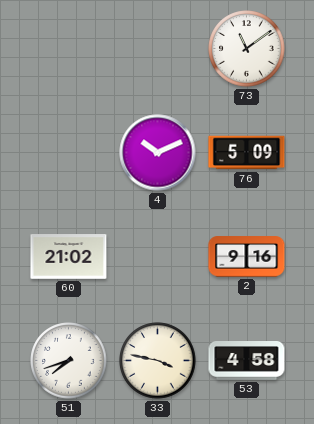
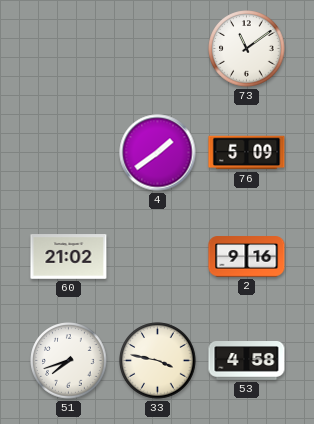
4: 10:11 -> 1:39
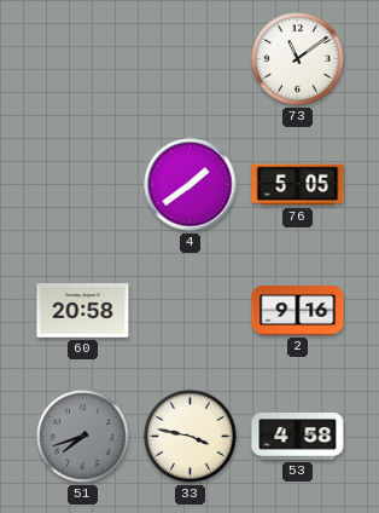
76: 5:09 -> 5:05
60: 21:02 -> 20:58
51 dial: white -> grey
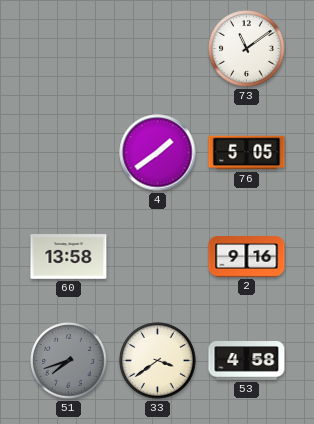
60: 20:58 -> 13:58
33: 3:47 -> 3:39
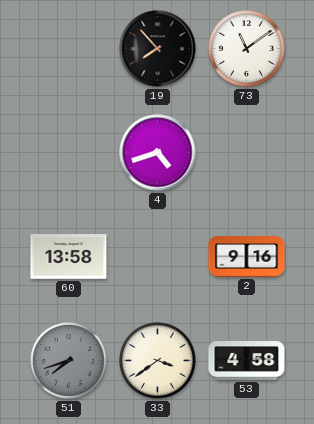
19: none -> 7:53
4: 1:39 -> 4:42
76: 5:05 -> none
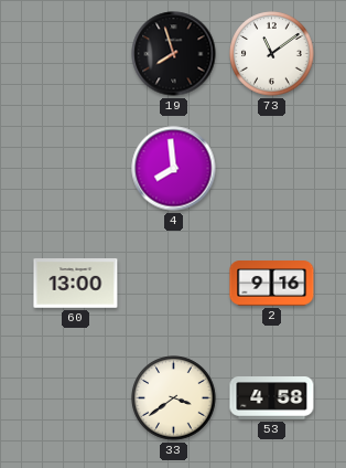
19: 7:53 -> 7:57
4: 4:42 -> 7:59
60: 13:58 -> 13:00
51: 7:42 -> none
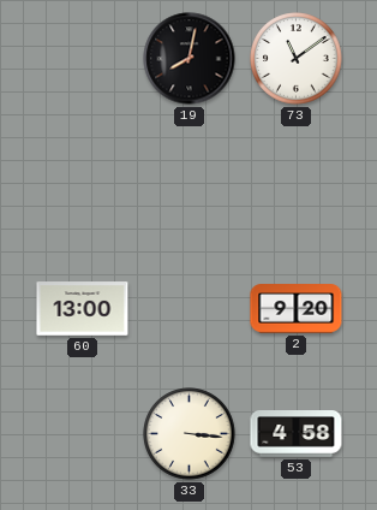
19: 7:57 -> 8:02
4: 7:59 -> none
2: 9:16 -> 9:20
33: 3:39 -> 3:16
